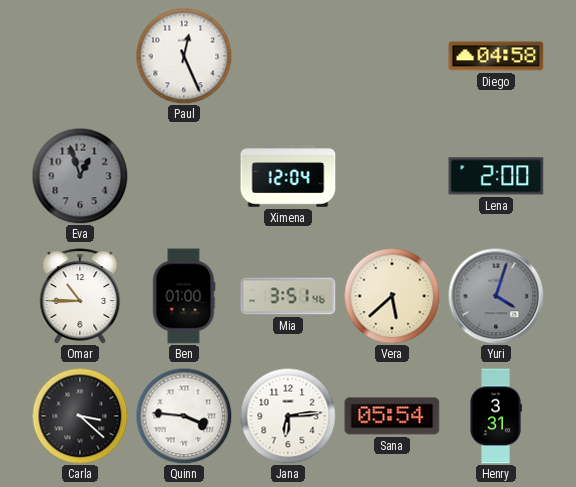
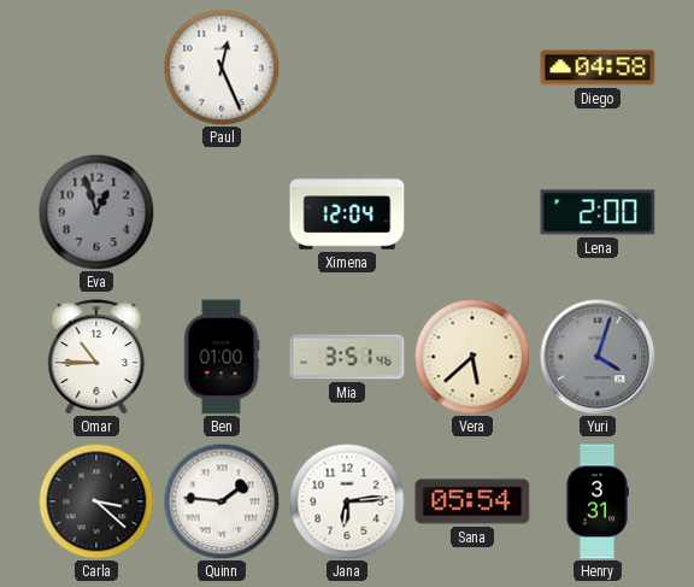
Quinn: 3:46 -> 1:46
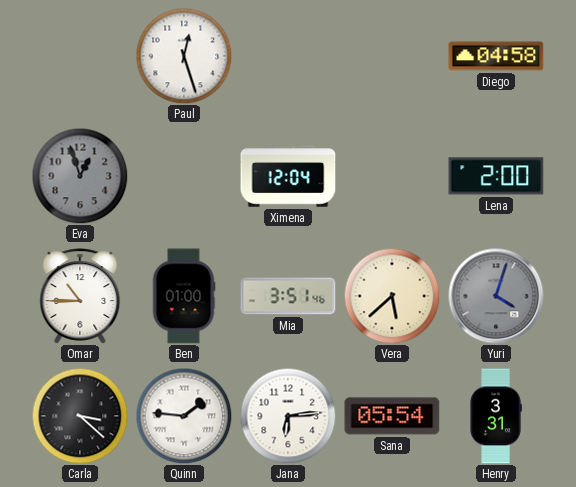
Paul: 12:26 -> 12:27
